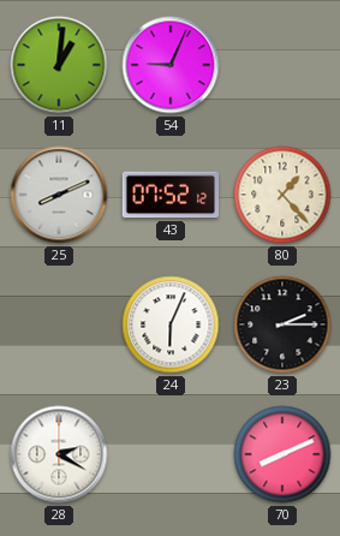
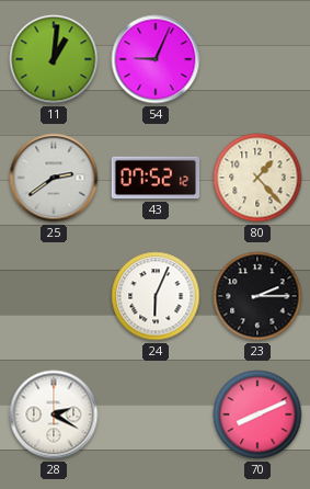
25: 8:11 -> 2:39
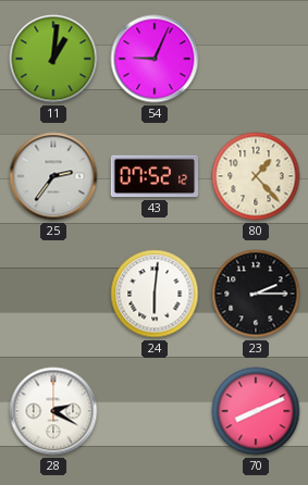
25: 2:39 -> 2:36
24: 6:04 -> 6:01
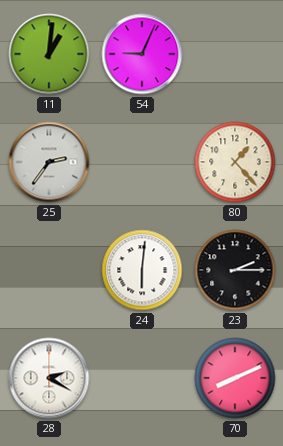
43: 07:52 -> none
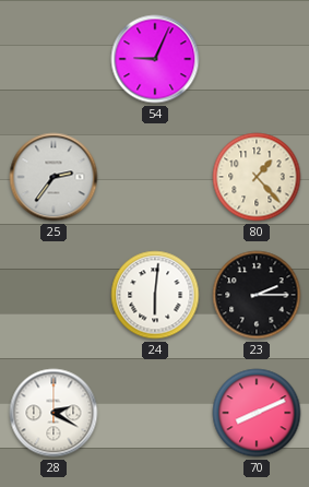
11: 1:01 -> none
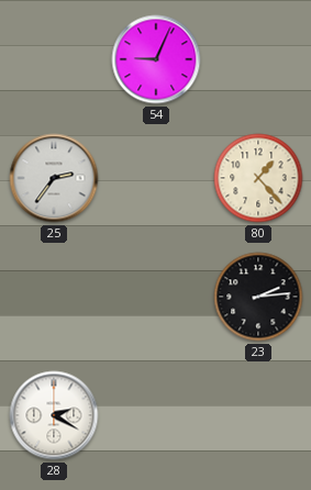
24: 6:01 -> none
23: 2:15 -> 2:14
70: 8:11 -> none
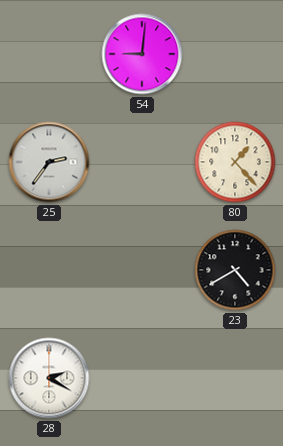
54: 9:04 -> 9:01
23: 2:14 -> 4:40
